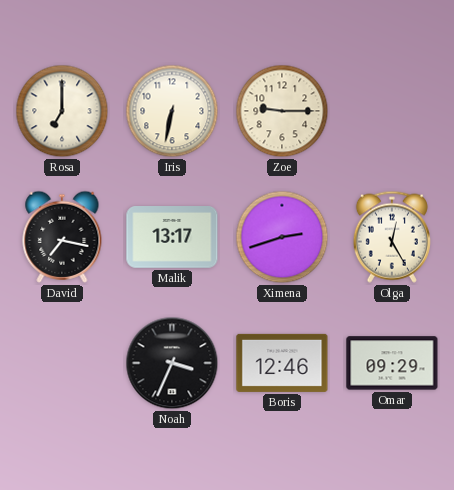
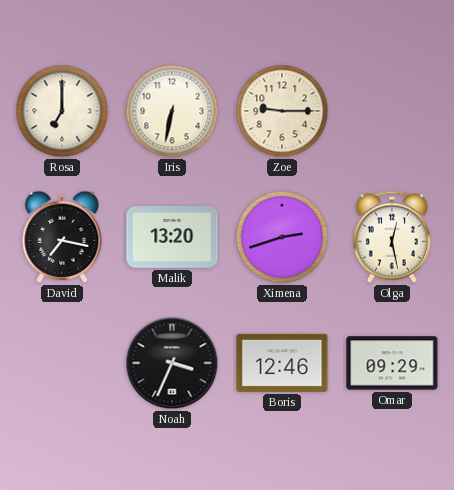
Malik: 13:17 -> 13:20
Olga: 12:25 -> 12:28
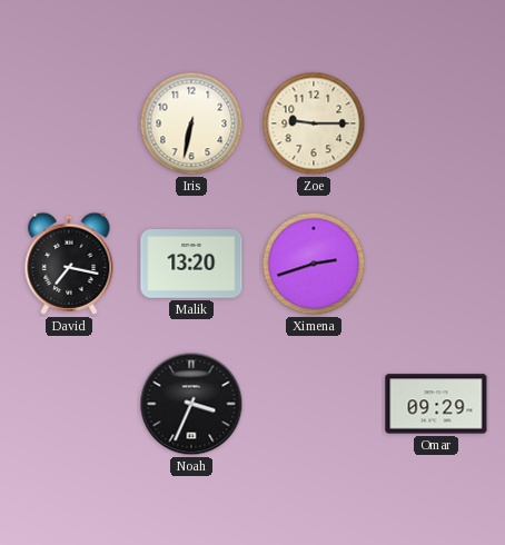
Rosa: 7:00 -> none
Olga: 12:28 -> none
Boris: 12:46 -> none
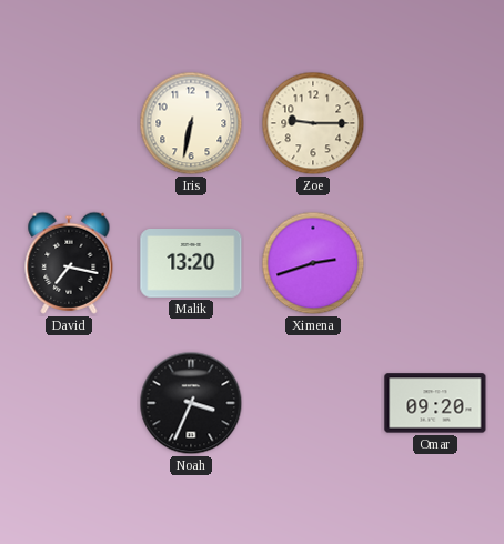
Omar: 09:29 -> 09:20
